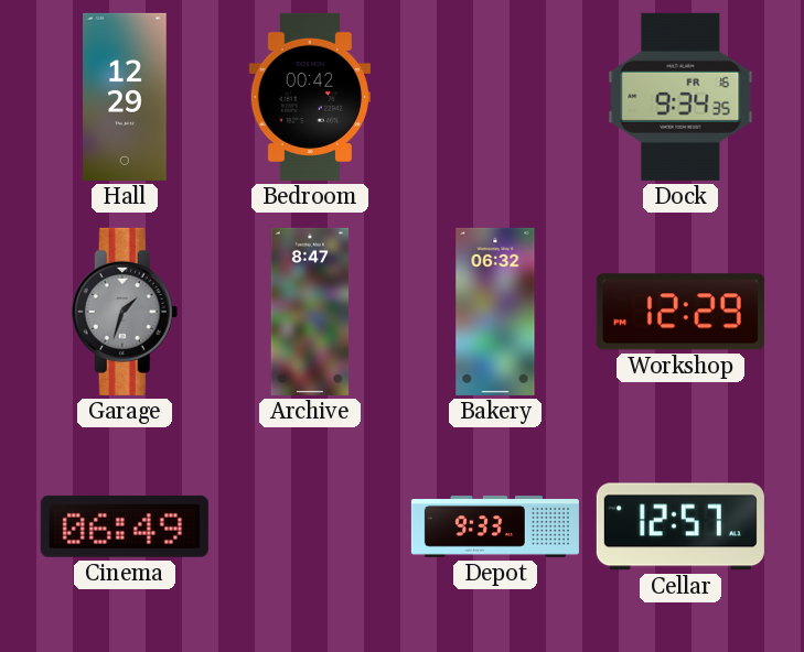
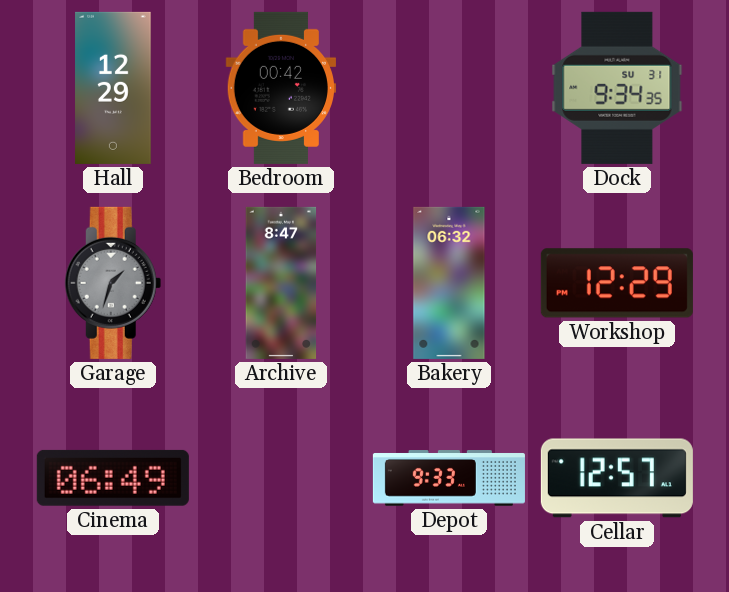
Dock date: FR 16 -> SU 31
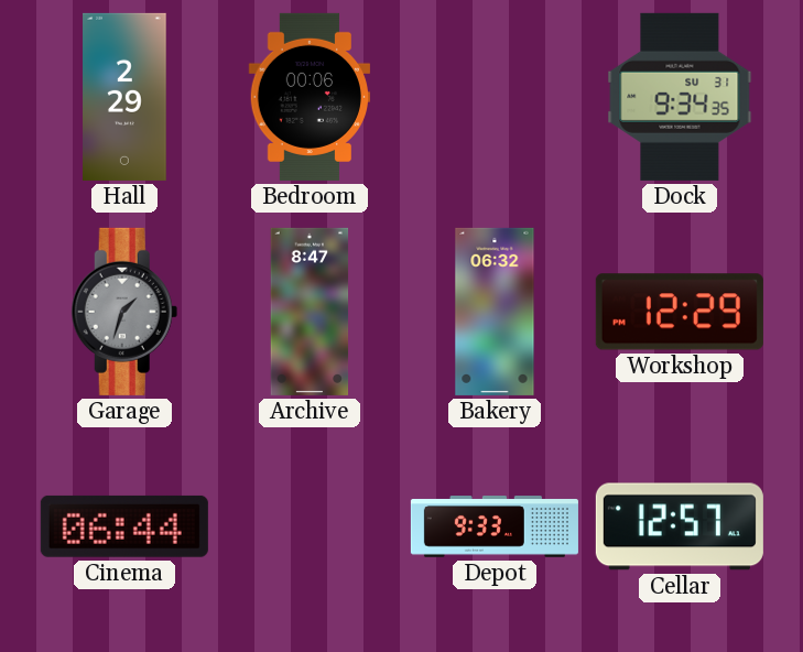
Hall: 12:29 -> 2:29
Bedroom: 00:42 -> 00:06
Cinema: 06:49 -> 06:44
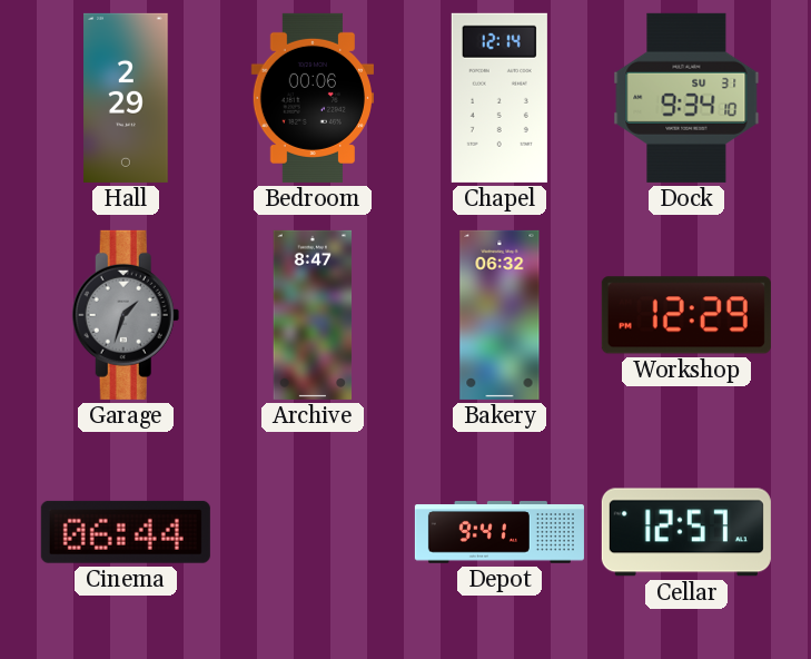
Chapel: none -> 12:14
Dock: 9:34:35 -> 9:34:10
Depot: 9:33 -> 9:41
